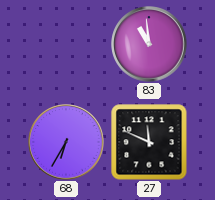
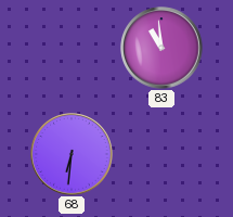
68: 6:35 -> 6:31
27: 11:49 -> none
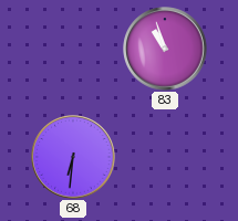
83: 10:59 -> 10:57
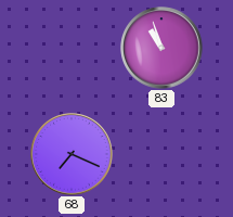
68: 6:31 -> 7:19
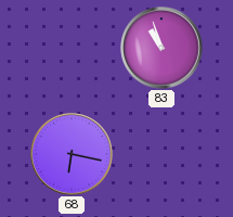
68: 7:19 -> 6:17
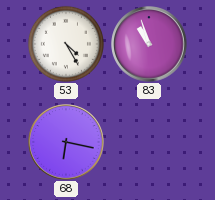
53: none -> 4:25
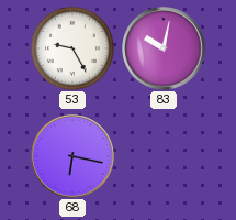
53: 4:25 -> 9:25
83: 10:57 -> 10:02
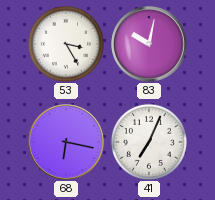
53: 9:25 -> 3:25
41: none -> 7:04
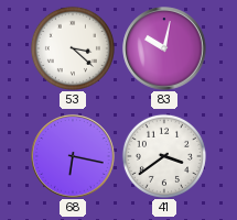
53: 3:25 -> 3:22
41: 7:04 -> 3:39
